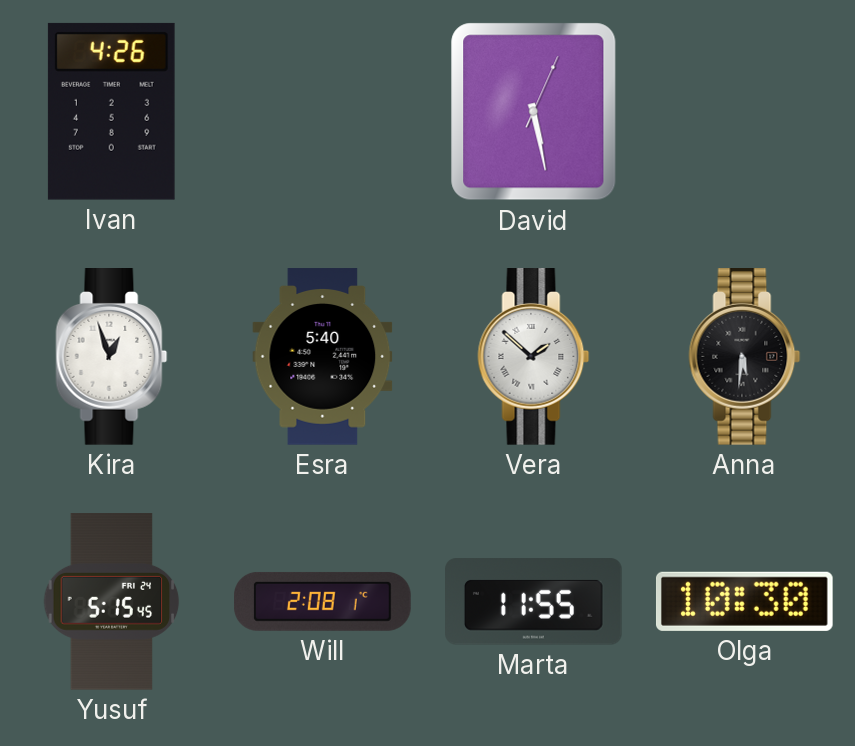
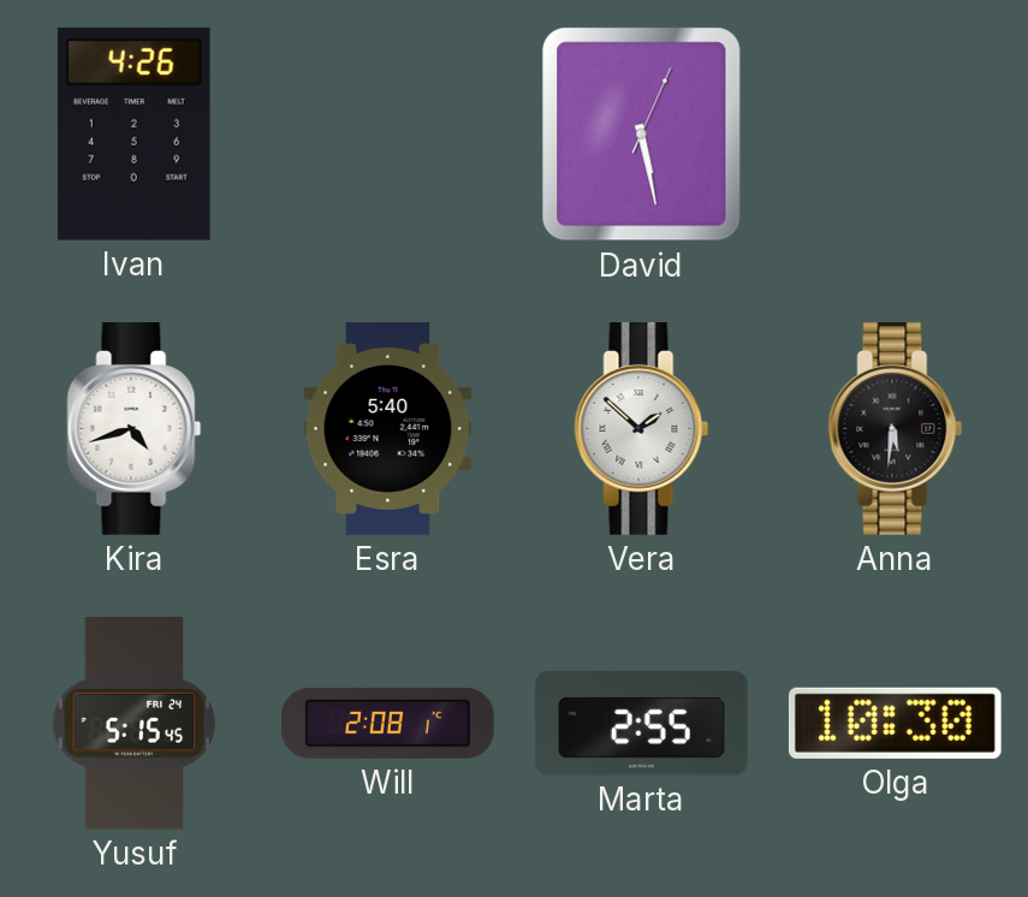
Kira: 12:57 -> 4:42
Marta: 11:55 -> 2:55
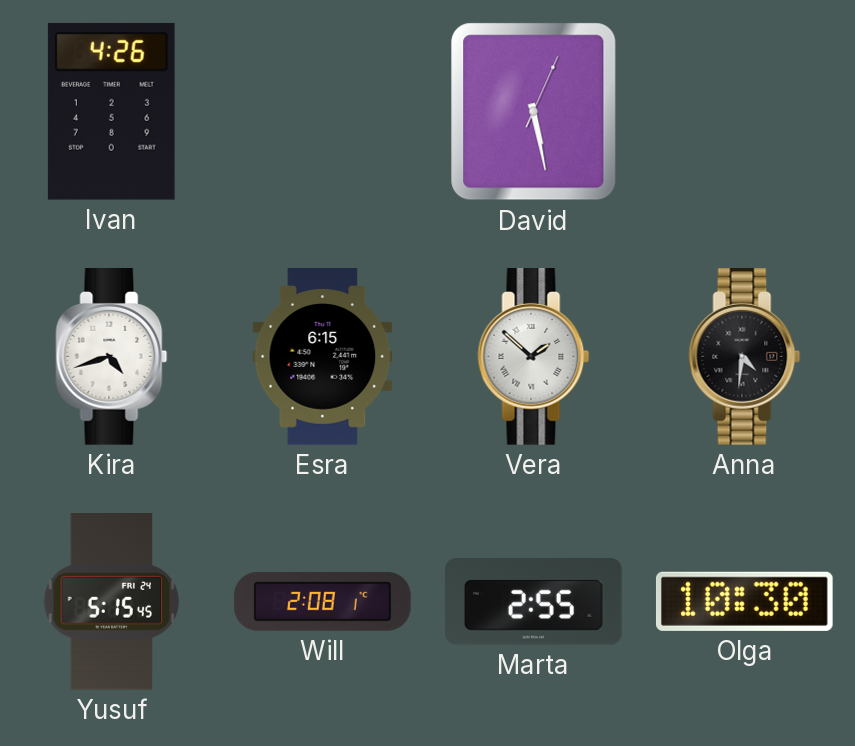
Esra: 5:40 -> 6:15
Anna: 5:31 -> 4:31
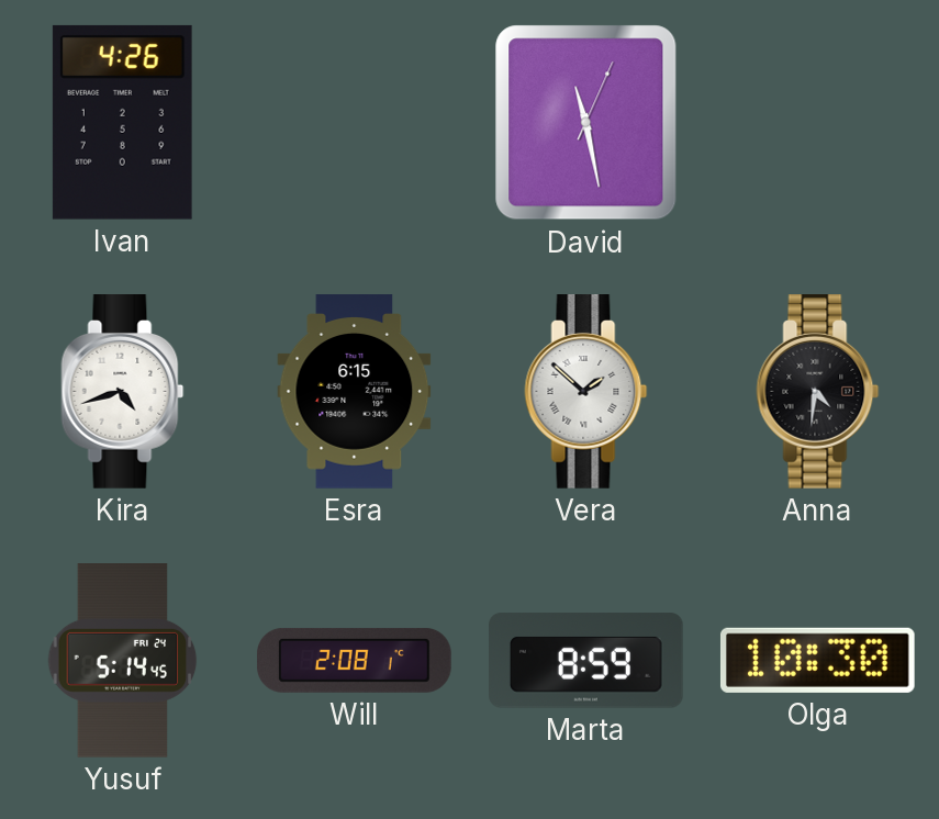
David: 5:28 -> 11:28
Yusuf: 5:15 -> 5:14
Marta: 2:55 -> 8:59
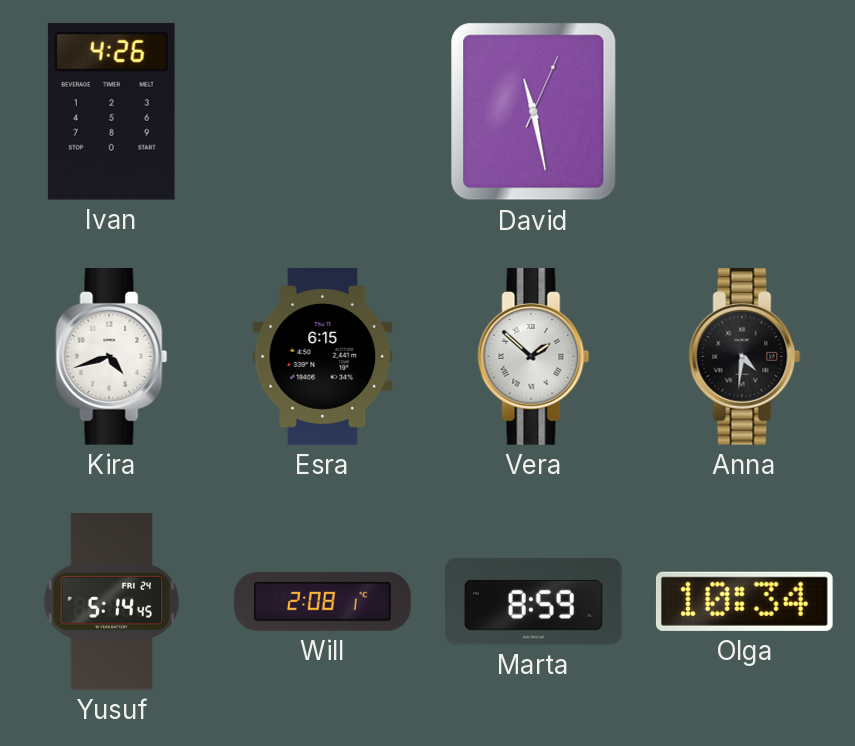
Olga: 10:30 -> 10:34
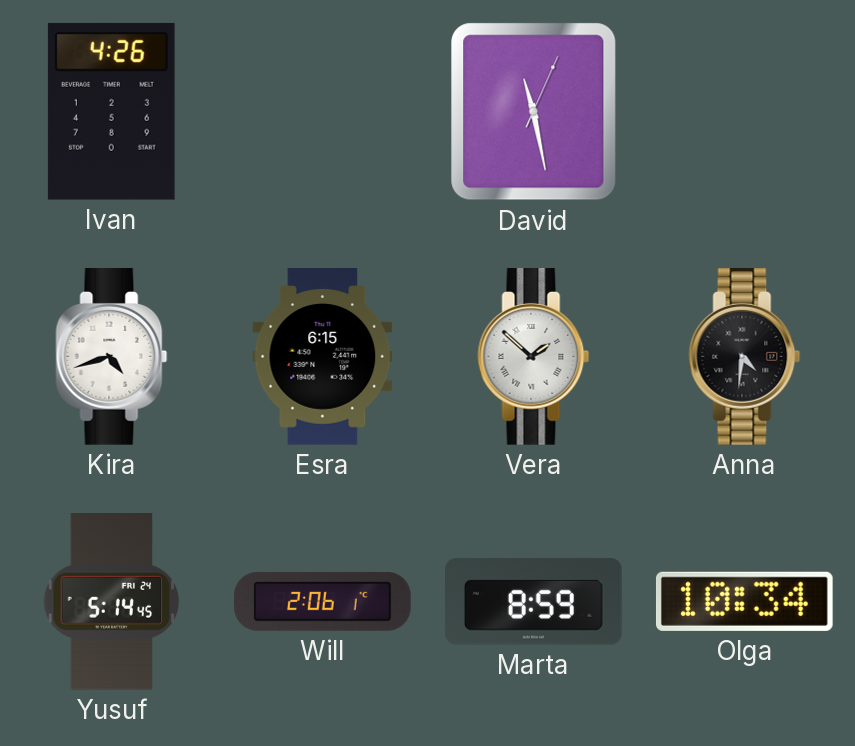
Will: 2:08 -> 2:06
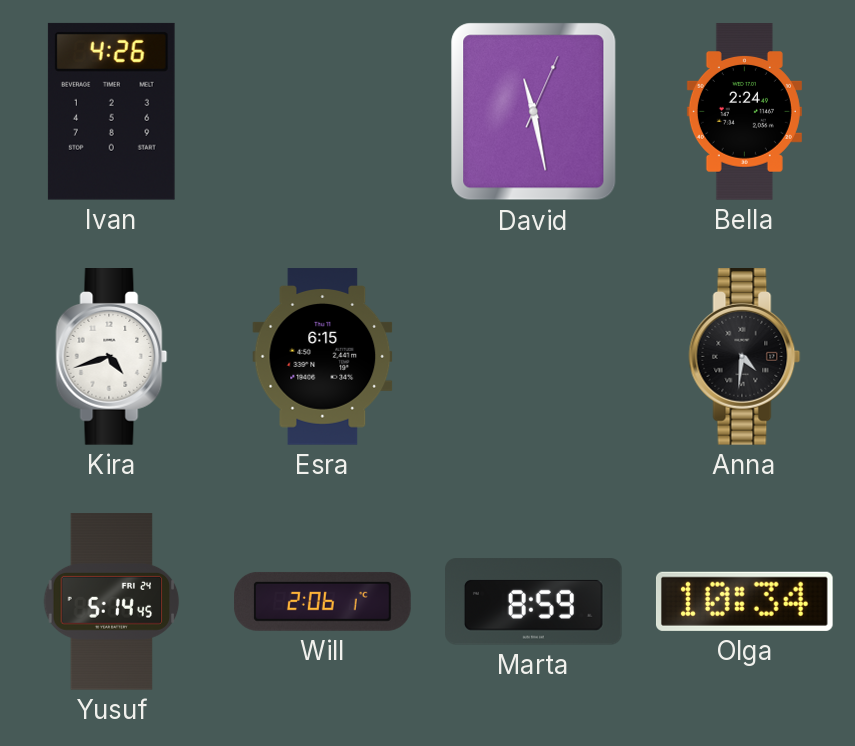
Bella: none -> 2:24
Vera: 1:52 -> none
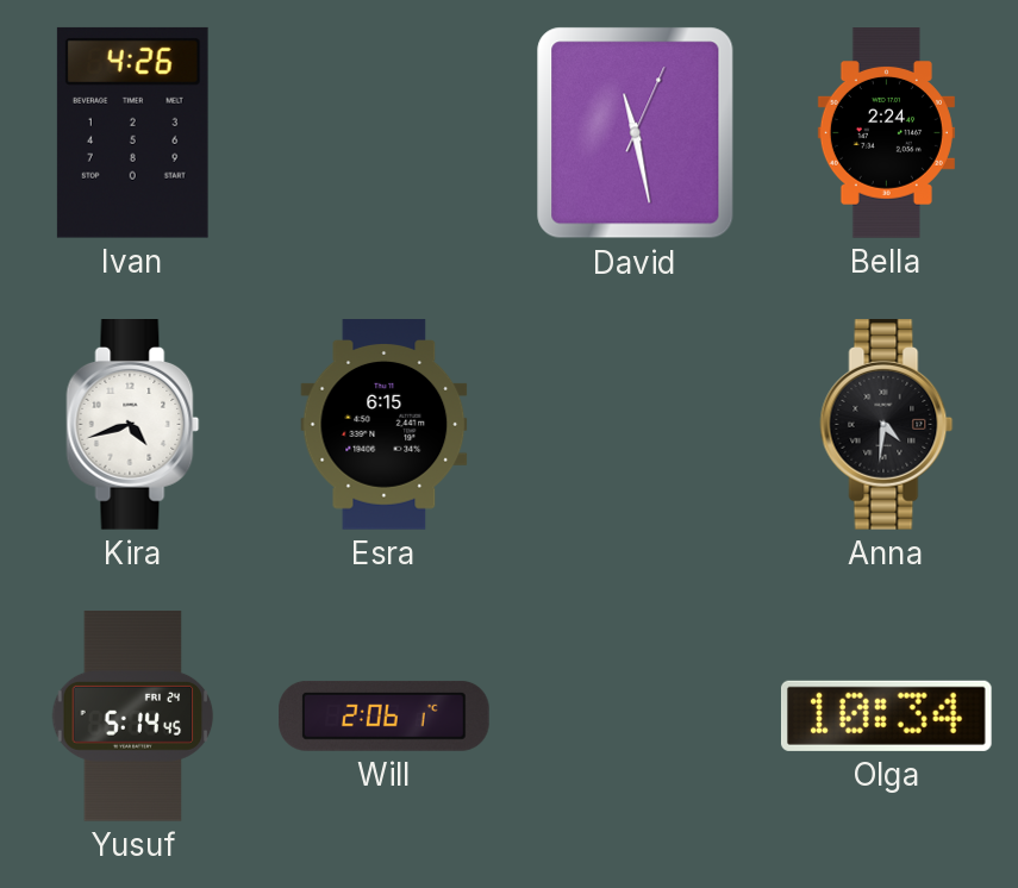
Marta: 8:59 -> none
